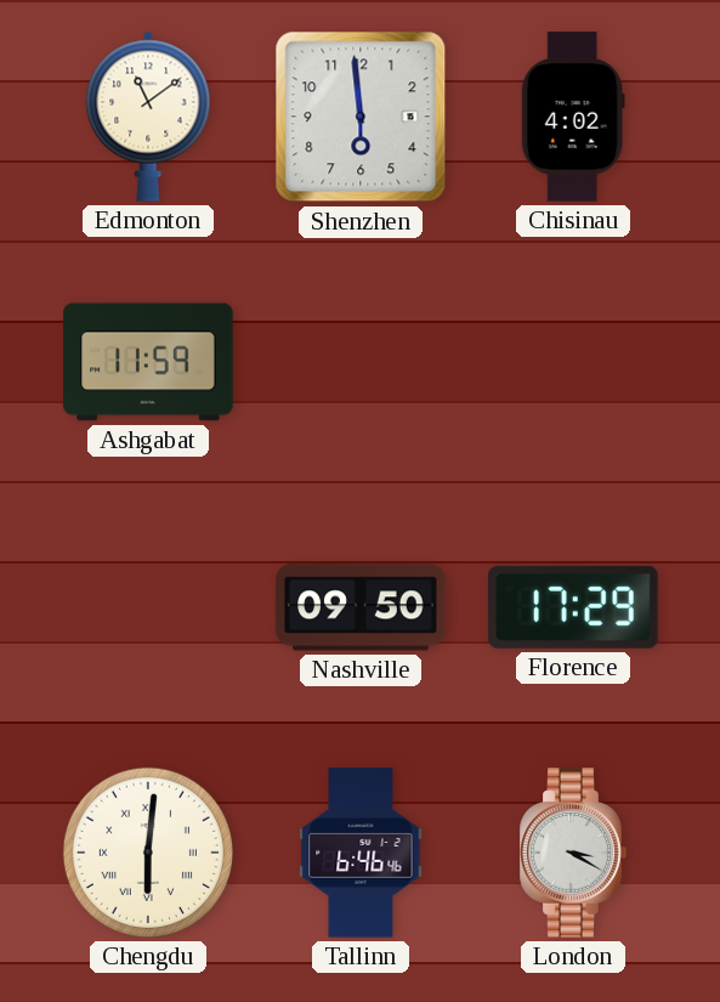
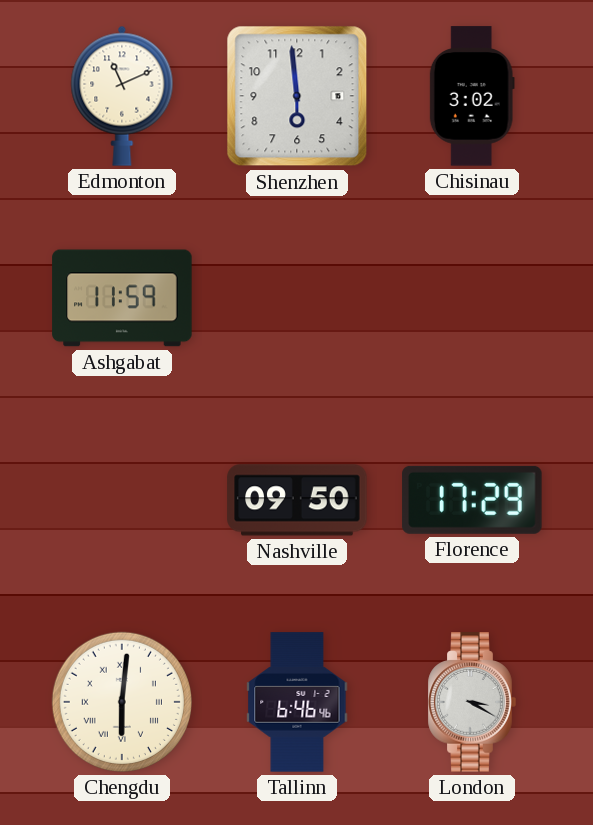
Edmonton: 11:09 -> 11:11
Chisinau: 4:02 -> 3:02
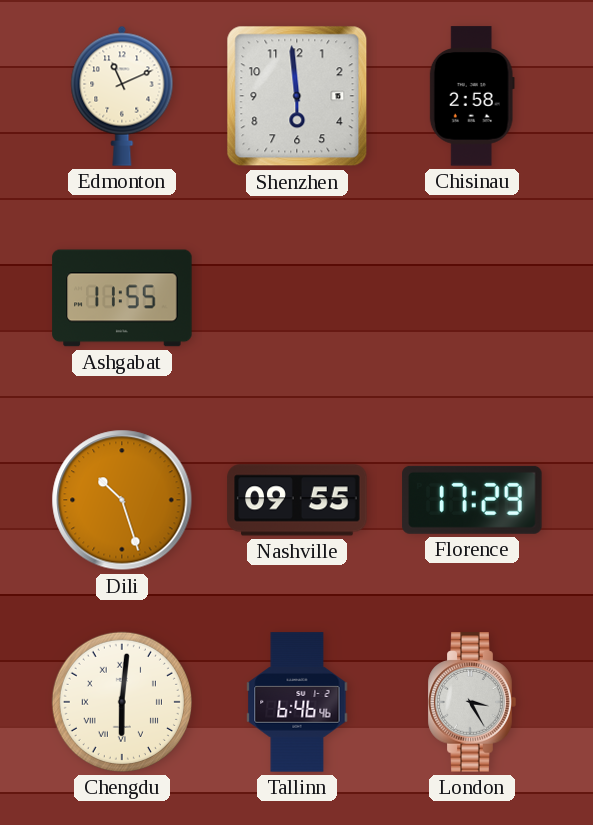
Chisinau: 3:02 -> 2:58
Ashgabat: 11:59 -> 11:55
Dili: none -> 10:27
Nashville: 09:50 -> 09:55
London: 3:20 -> 3:25
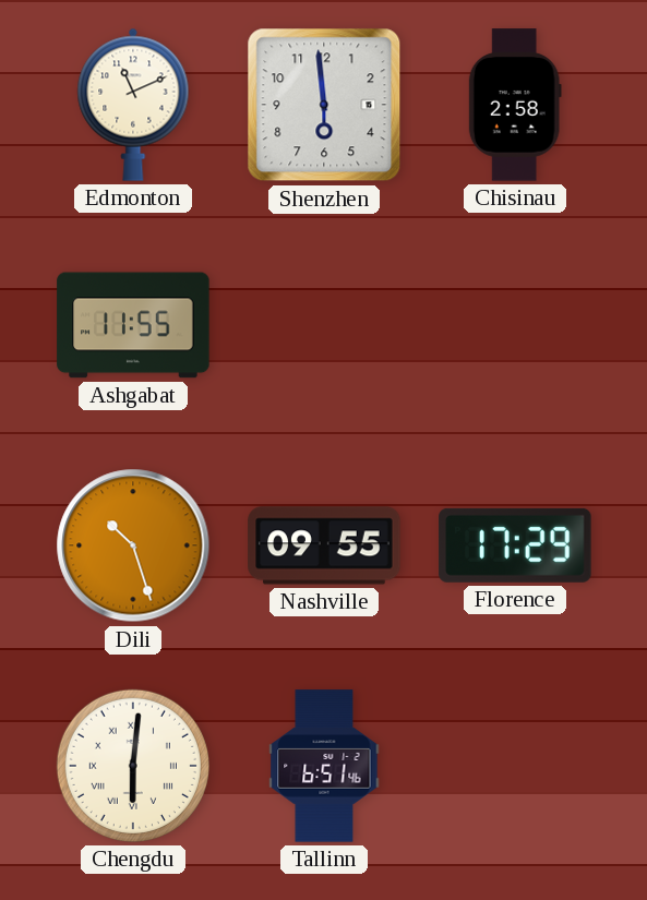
Tallinn: 6:46 -> 6:51
London: 3:25 -> none
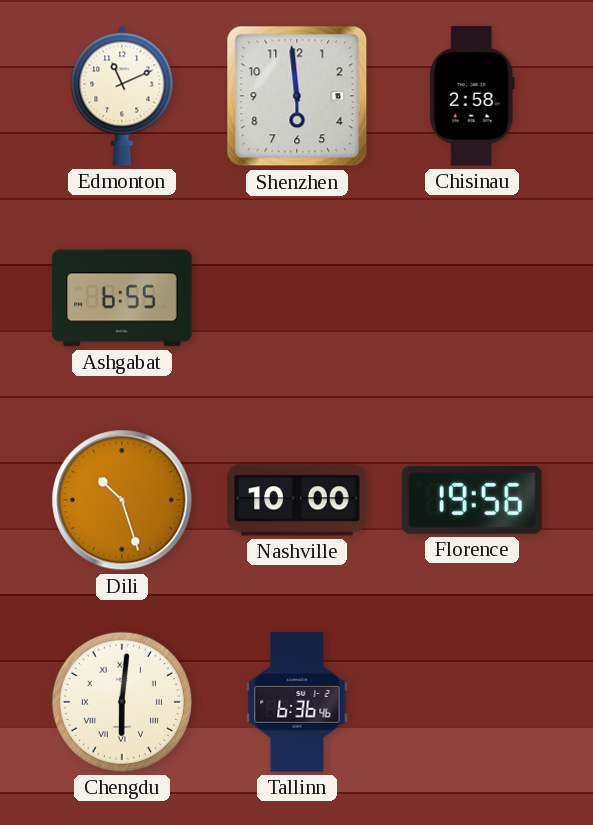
Ashgabat: 11:55 -> 6:55
Nashville: 09:55 -> 10:00
Florence: 17:29 -> 19:56
Tallinn: 6:51 -> 6:36
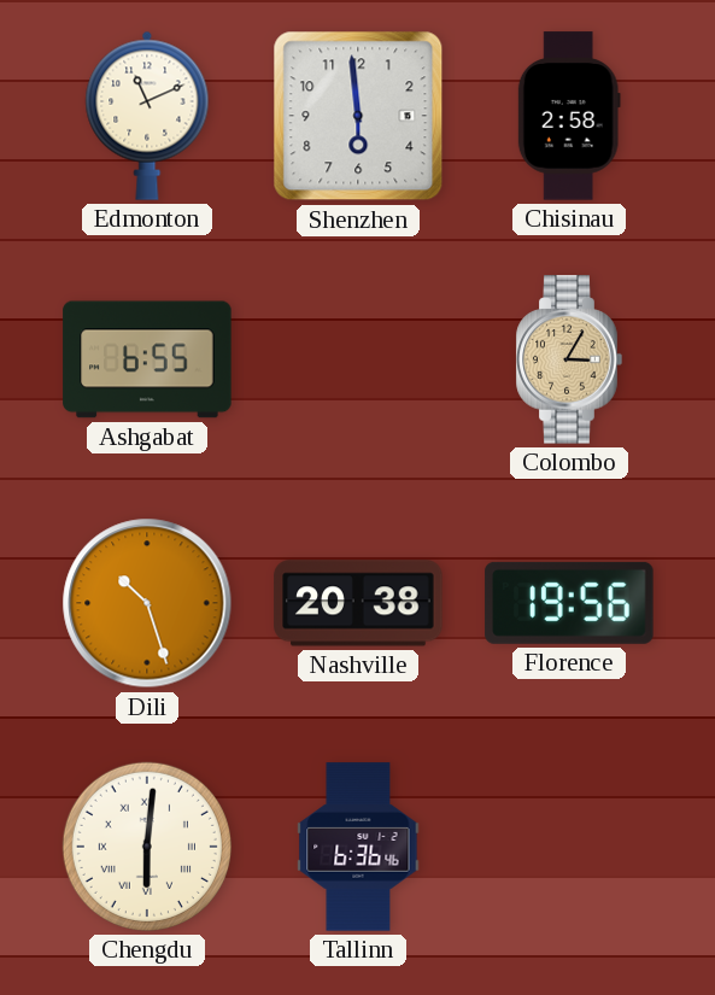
Colombo: none -> 3:05
Nashville: 10:00 -> 20:38
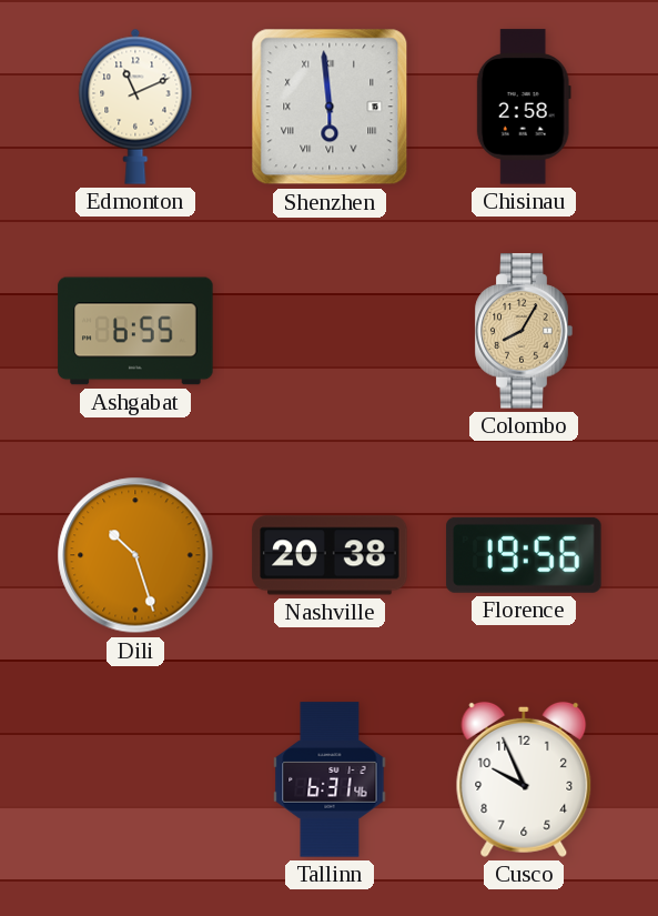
Shenzhen numerals: Arabic -> Roman
Colombo: 3:05 -> 8:05
Chengdu: 6:01 -> none
Tallinn: 6:36 -> 6:31
Cusco: none -> 9:56
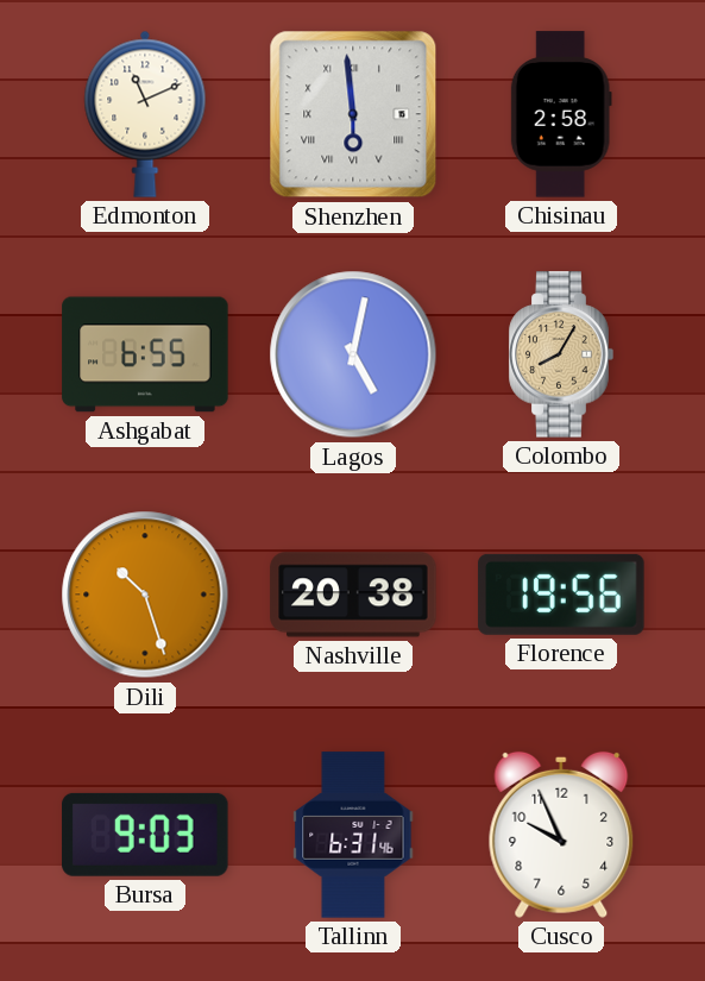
Lagos: none -> 5:02
Bursa: none -> 9:03
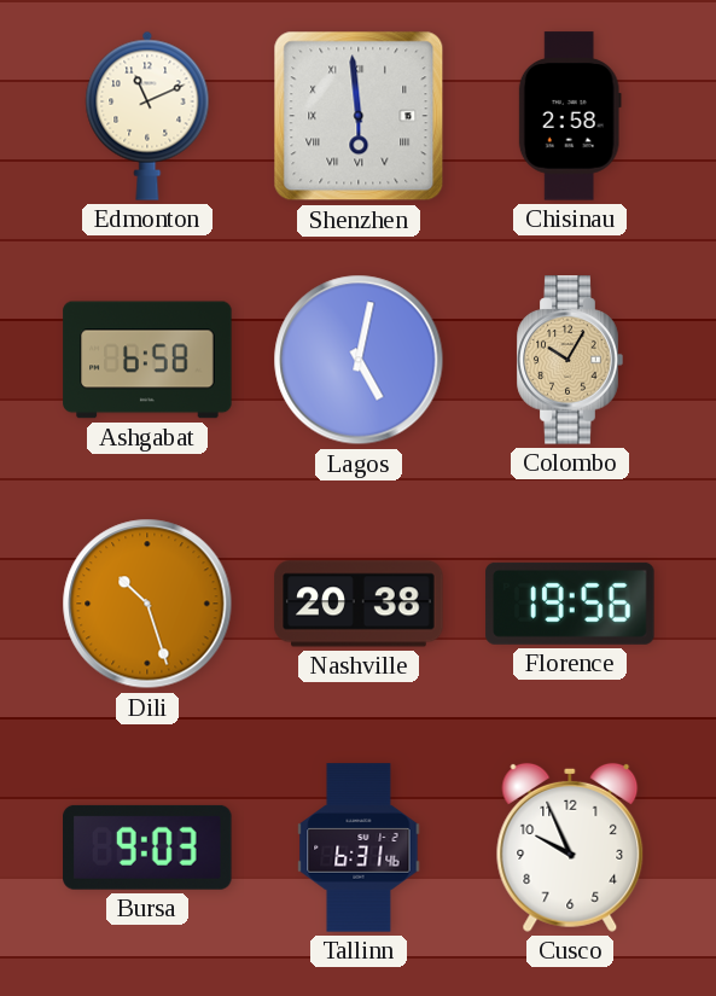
Ashgabat: 6:55 -> 6:58
Colombo: 8:05 -> 10:05
